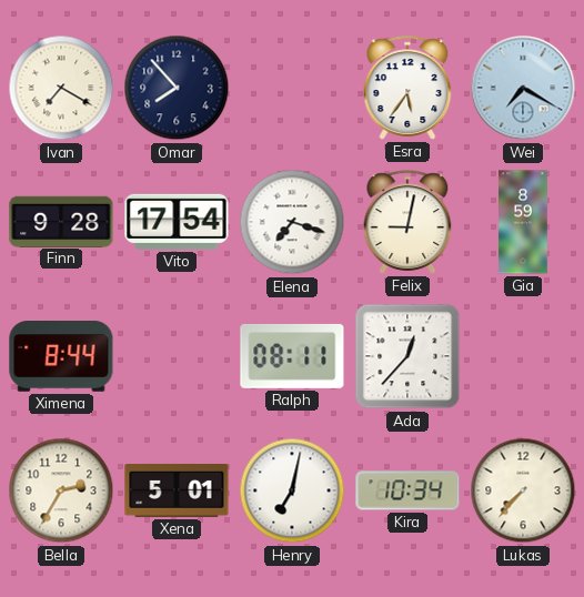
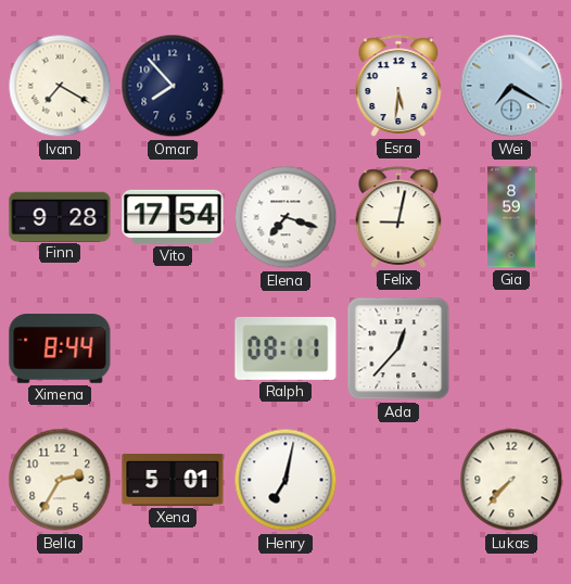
Esra: 5:36 -> 5:31
Kira: 10:34 -> none
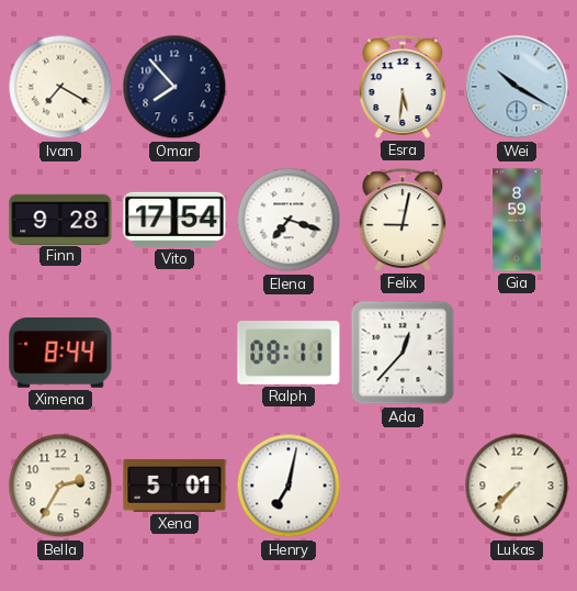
Wei: 7:20 -> 10:20
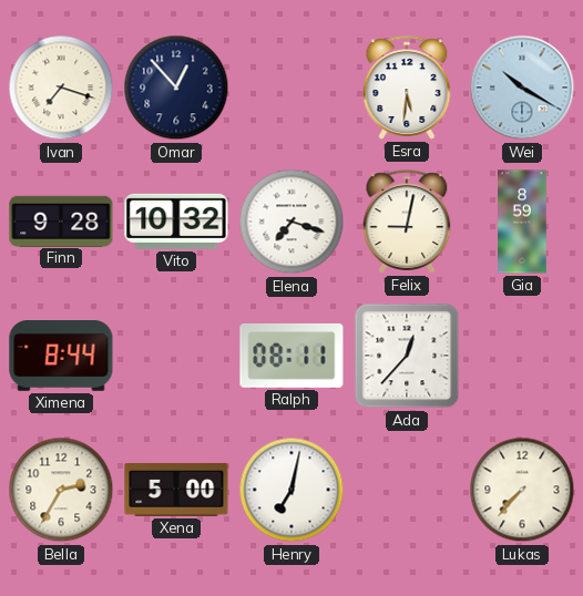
Ivan: 7:20 -> 7:18
Omar: 7:53 -> 12:53
Vito: 17:54 -> 10:32
Xena: 5:01 -> 5:00
